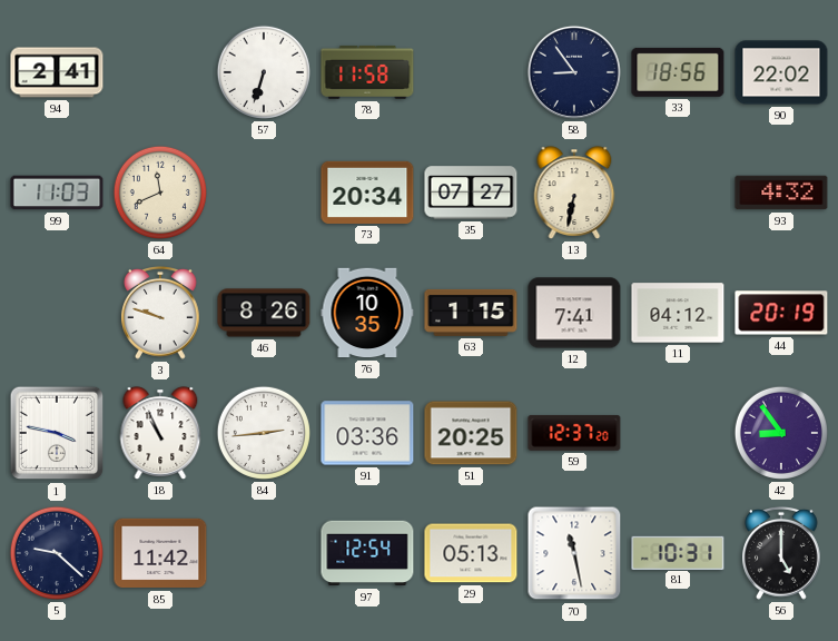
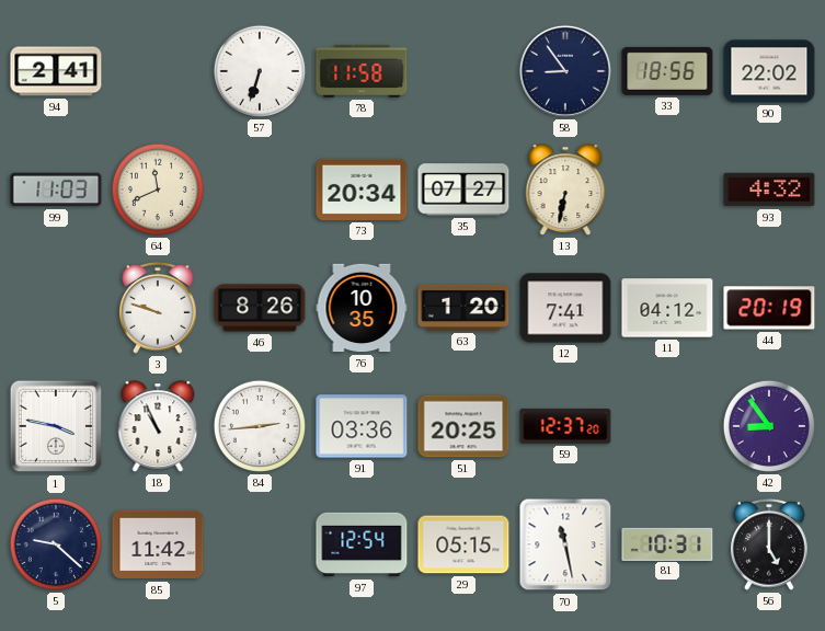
63: 1:15 -> 1:20
29: 05:13 -> 05:15
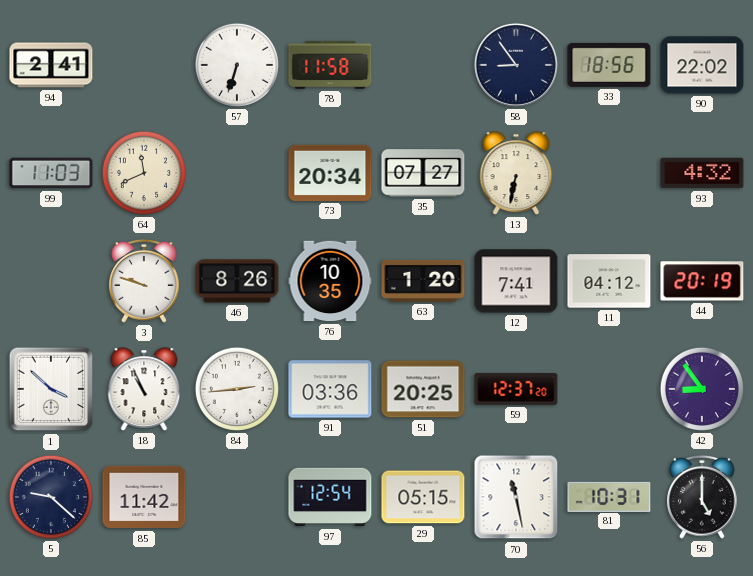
1: 3:47 -> 3:52
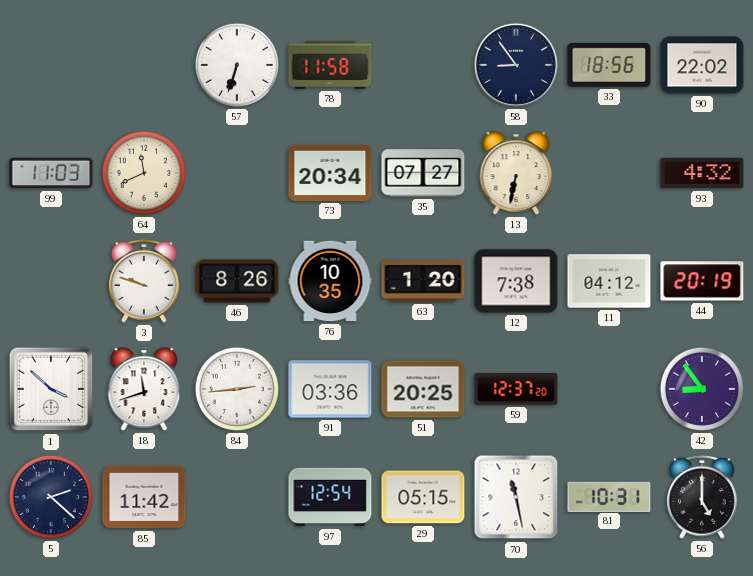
94: 2:41 -> none
12: 7:41 -> 7:38
18: 10:56 -> 11:42
5: 9:22 -> 2:22
